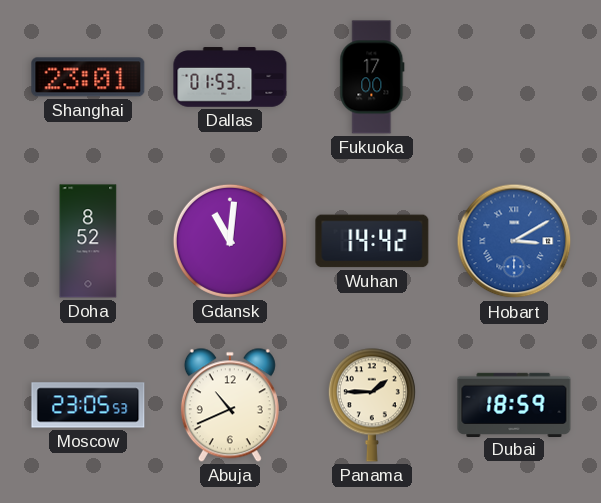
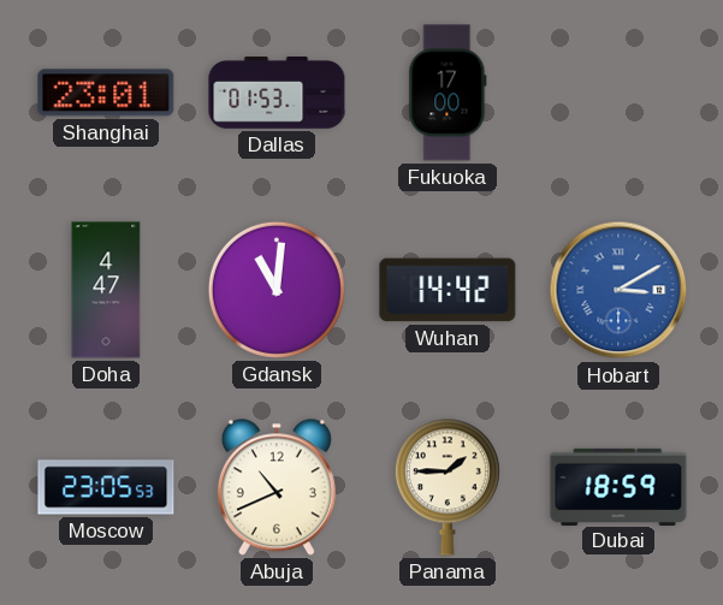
Doha: 8:52 -> 4:47
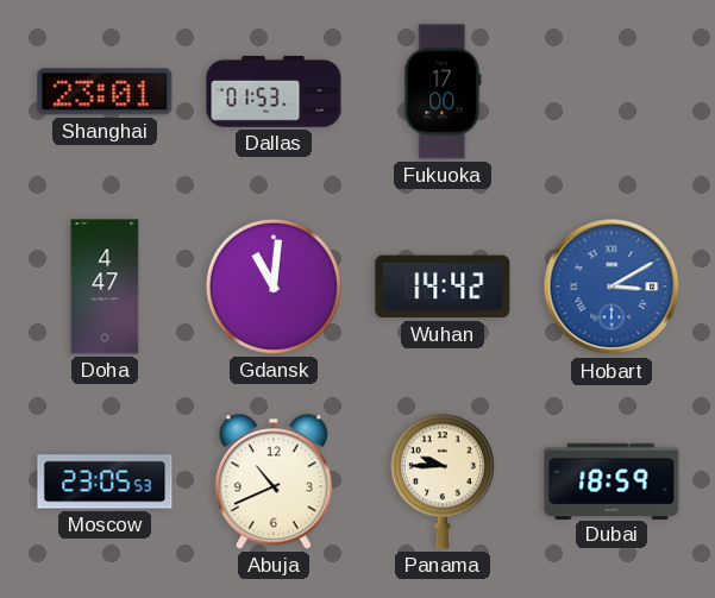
Panama: 1:45 -> 9:45
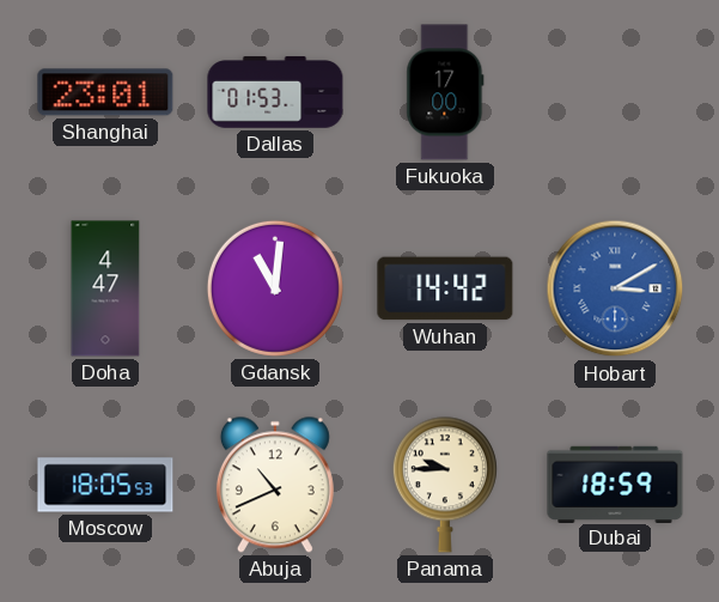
Moscow: 23:05 -> 18:05
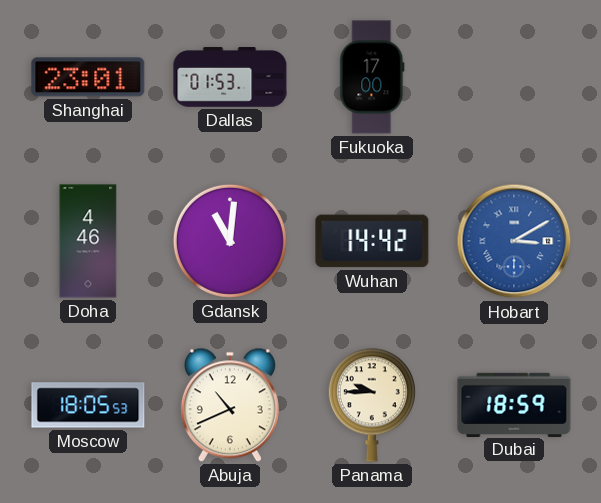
Doha: 4:47 -> 4:46
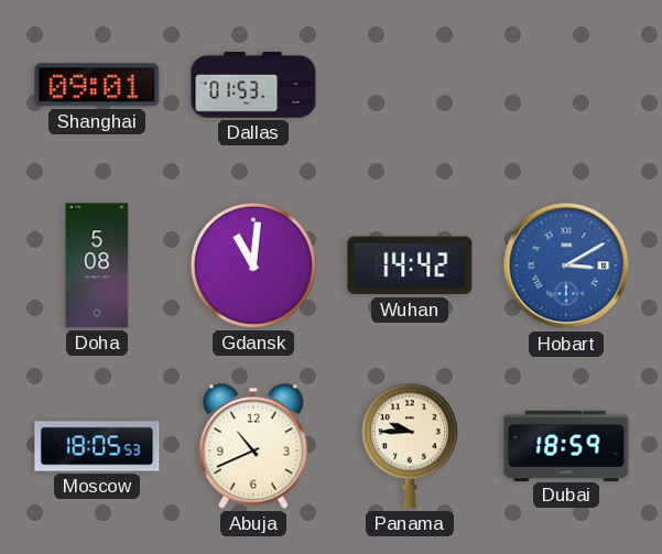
Shanghai: 23:01 -> 09:01
Fukuoka: 17:00 -> none
Doha: 4:46 -> 5:08
